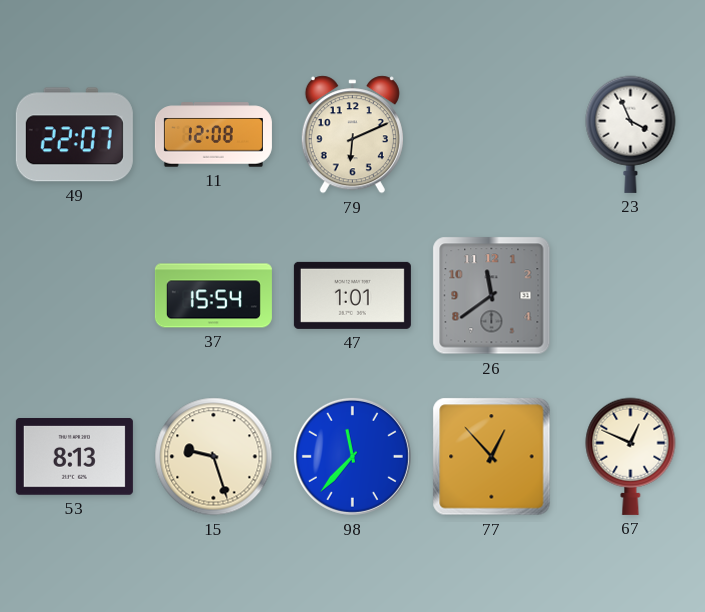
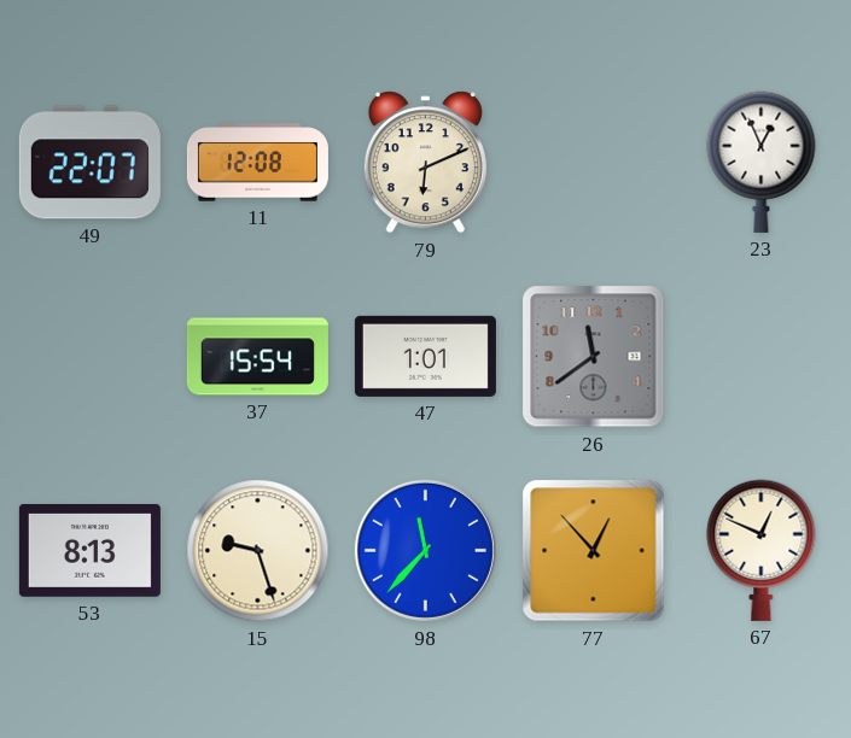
23: 3:56 -> 12:56
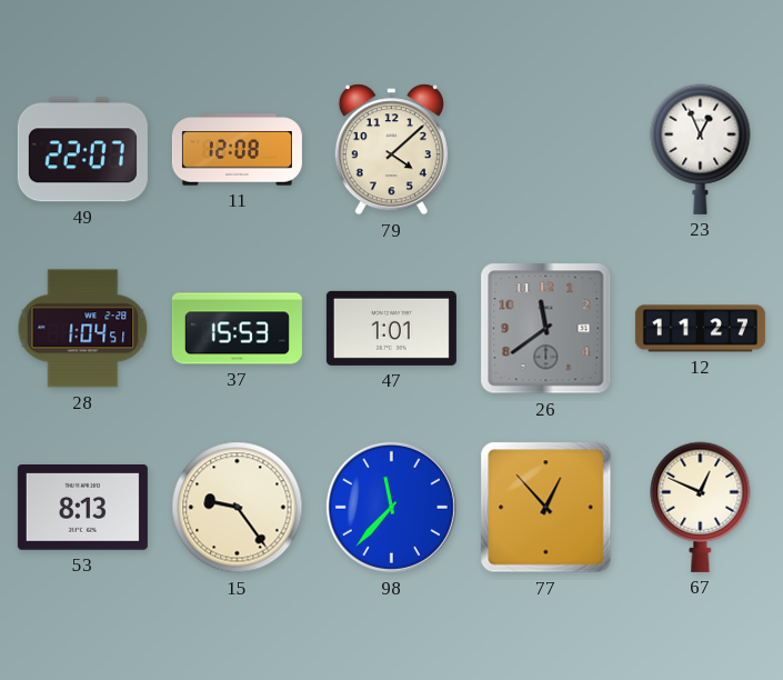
79: 6:11 -> 4:08
28: none -> 1:04
37: 15:54 -> 15:53
12: none -> 11:27
15: 9:27 -> 9:24
